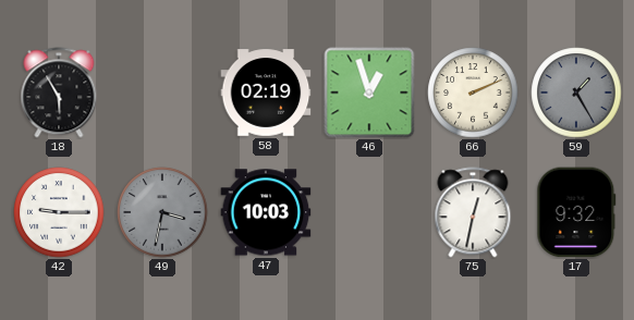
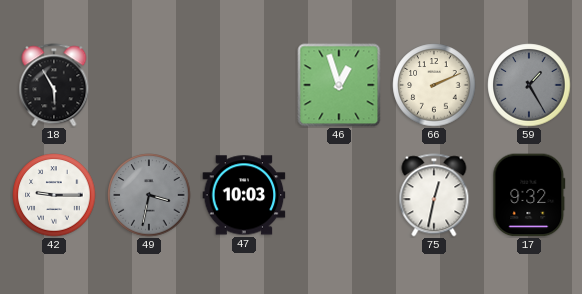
58: 02:19 -> none
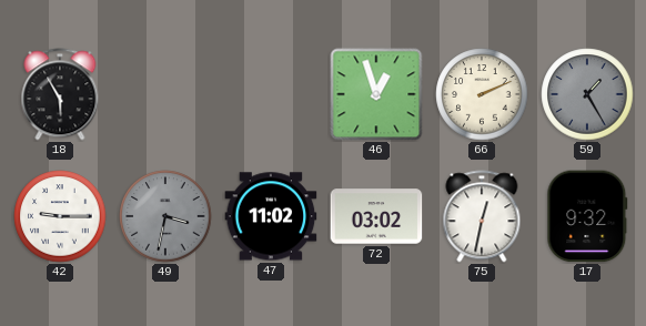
47: 10:03 -> 11:02
72: none -> 03:02
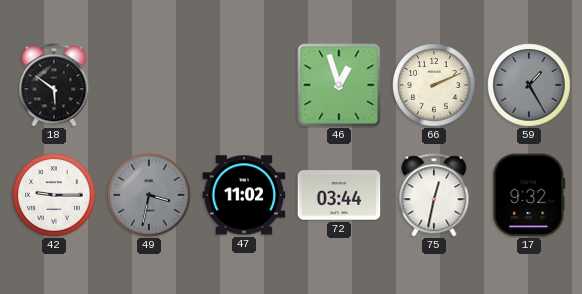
18: 5:55 -> 5:51
72: 03:02 -> 03:44
